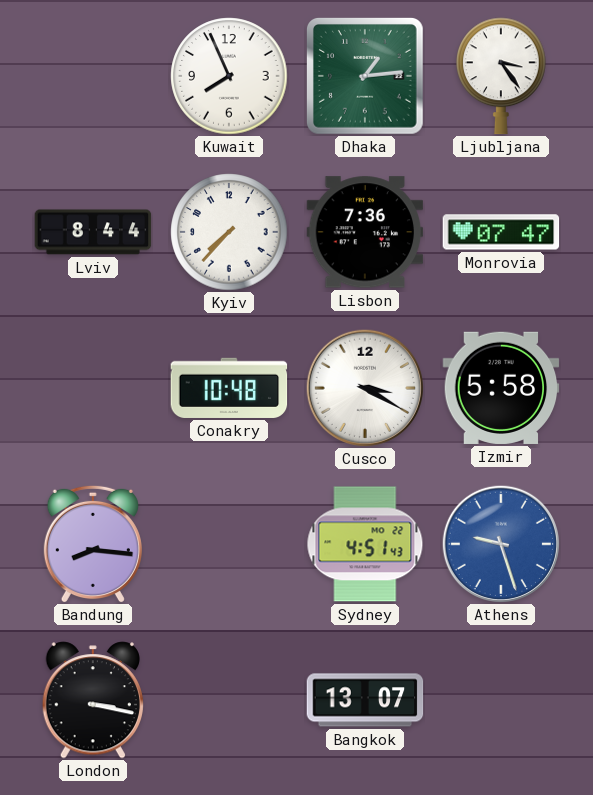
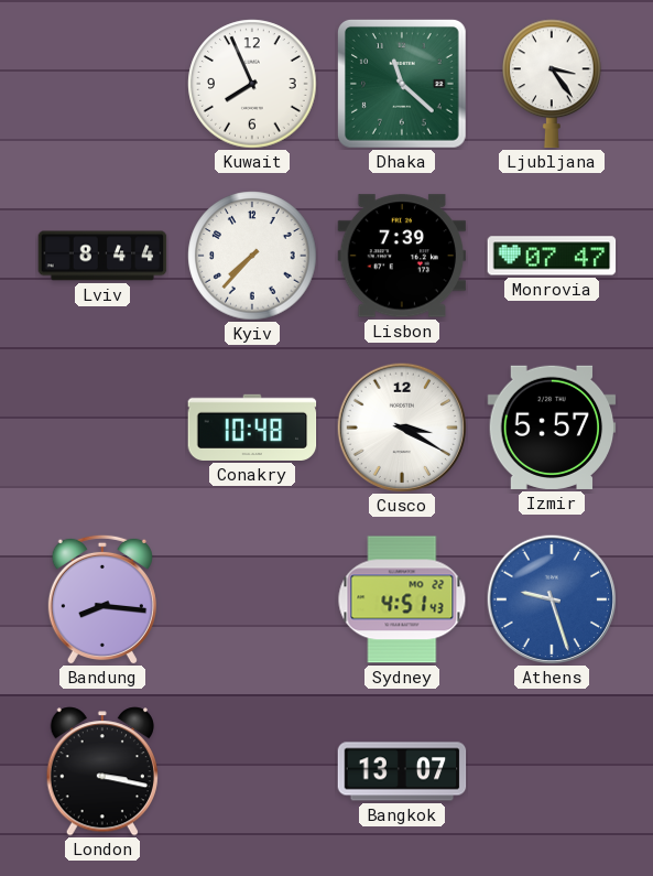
Dhaka: 1:14 -> 11:22
Lisbon: 7:36 -> 7:39
Izmir: 5:58 -> 5:57
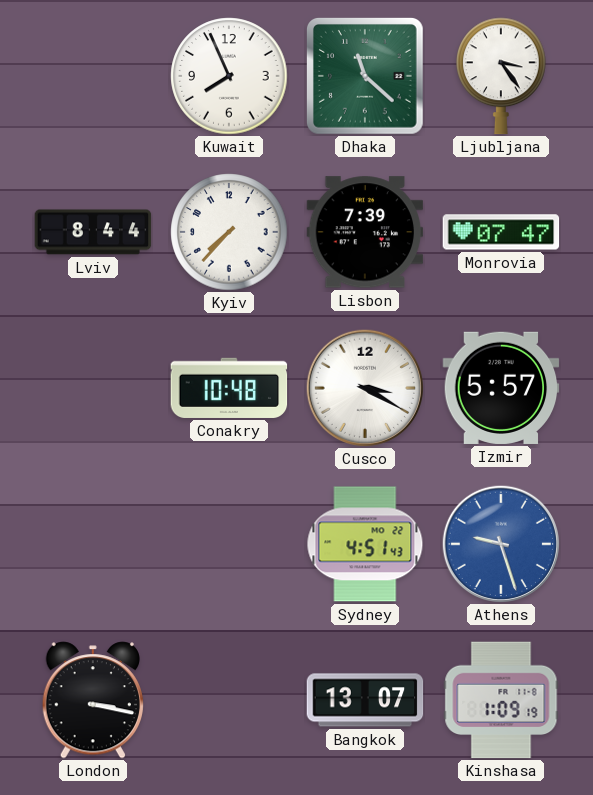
Bandung: 8:16 -> none
Kinshasa: none -> 1:09
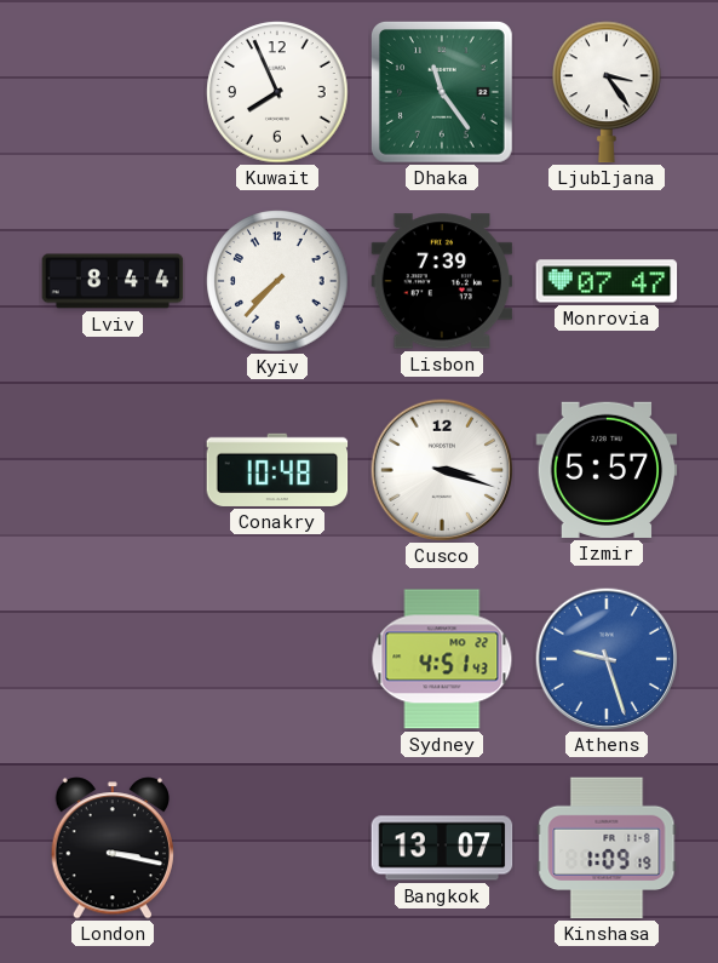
Dhaka: 11:22 -> 11:24
Cusco: 3:20 -> 3:18
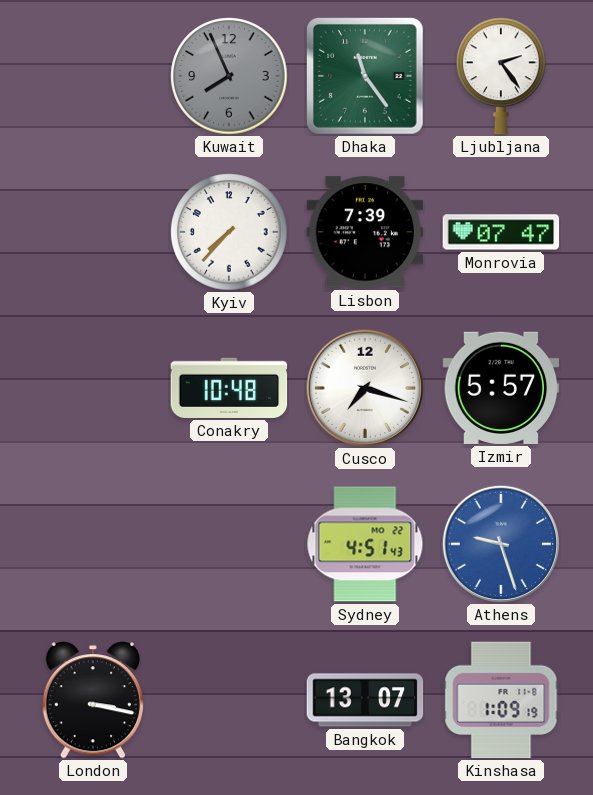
Kuwait dial: white -> grey
Ljubljana: 3:24 -> 2:24
Lviv: 8:44 -> none
Cusco: 3:18 -> 7:18
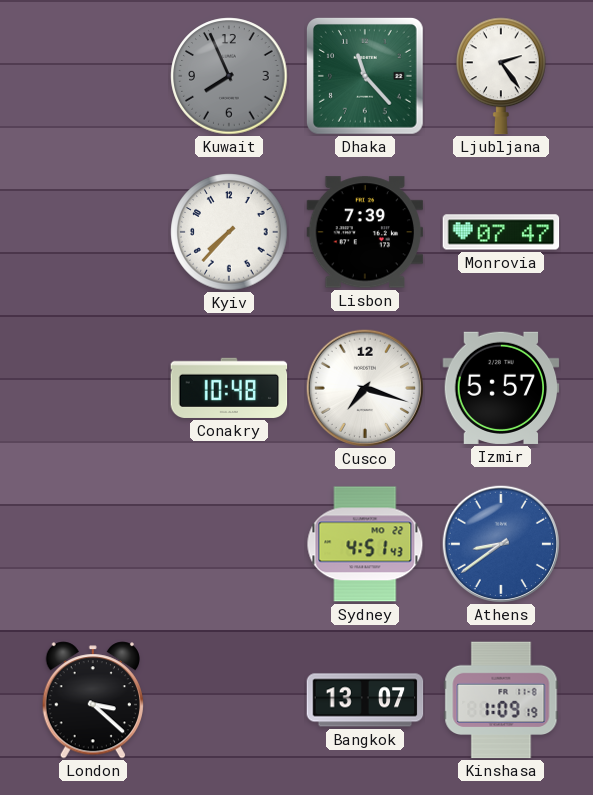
Dhaka: 11:24 -> 11:23
Athens: 9:27 -> 8:39
London: 3:17 -> 3:22
